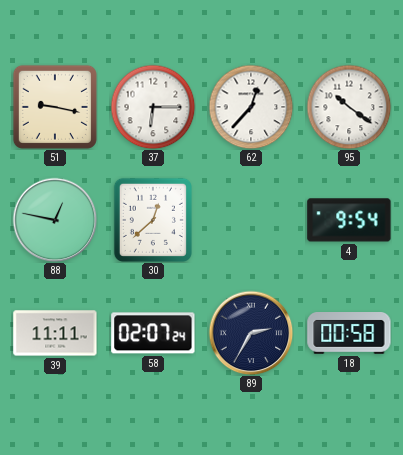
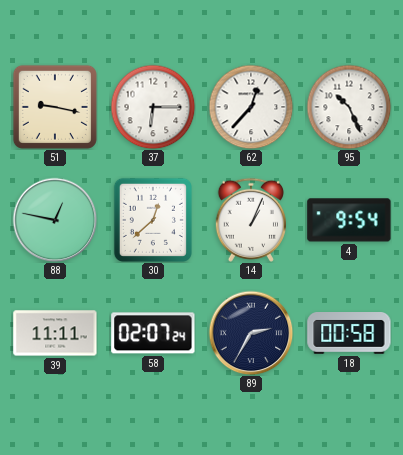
95: 10:21 -> 10:26
14: none -> 1:04
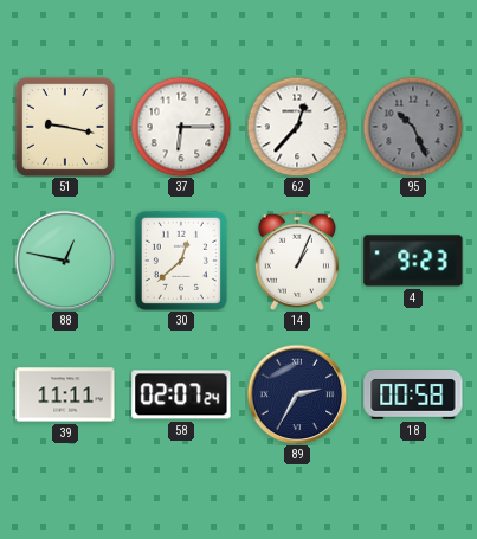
95 dial: white -> grey
4: 9:54 -> 9:23
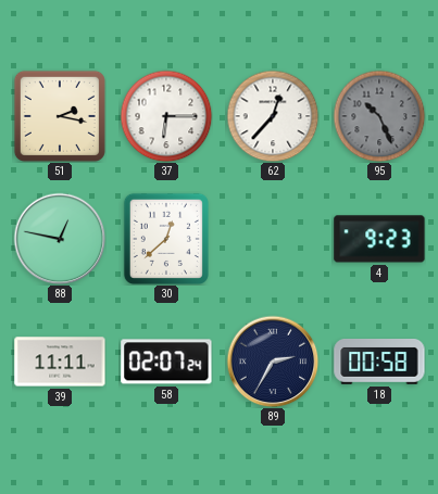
51: 9:17 -> 2:17
14: 1:04 -> none
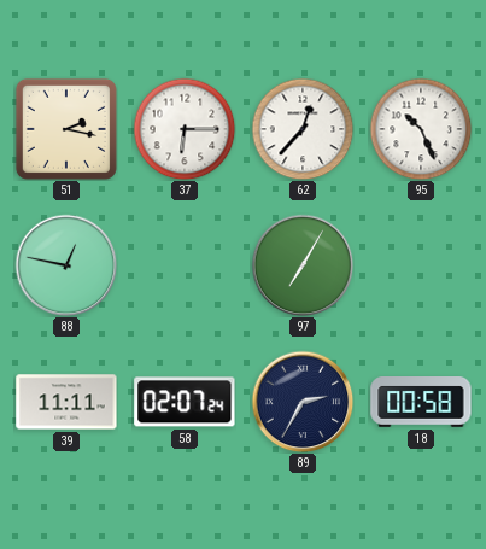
95 dial: grey -> white
30: 12:38 -> none
97: none -> 7:05
4: 9:23 -> none
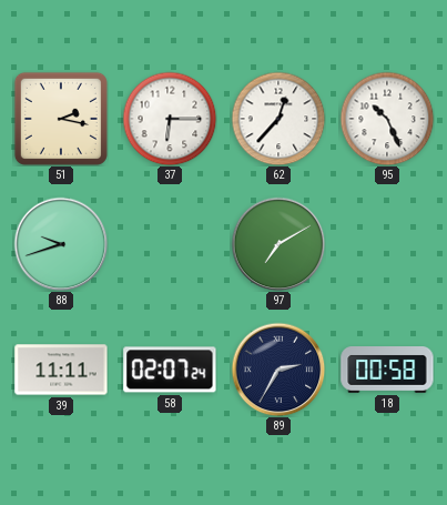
88: 12:47 -> 9:42
97: 7:05 -> 7:10
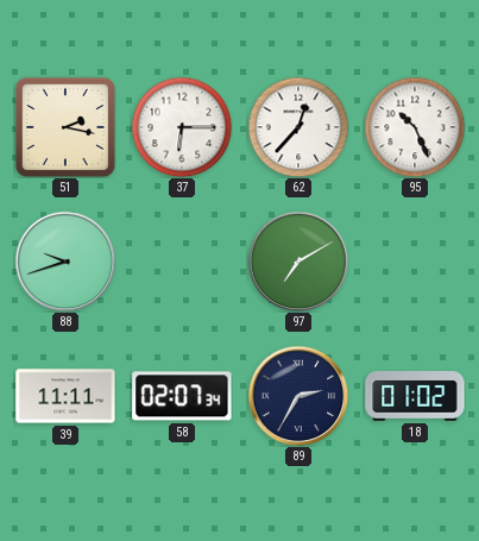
58: 02:07:24 -> 02:07:34
18: 00:58 -> 01:02
